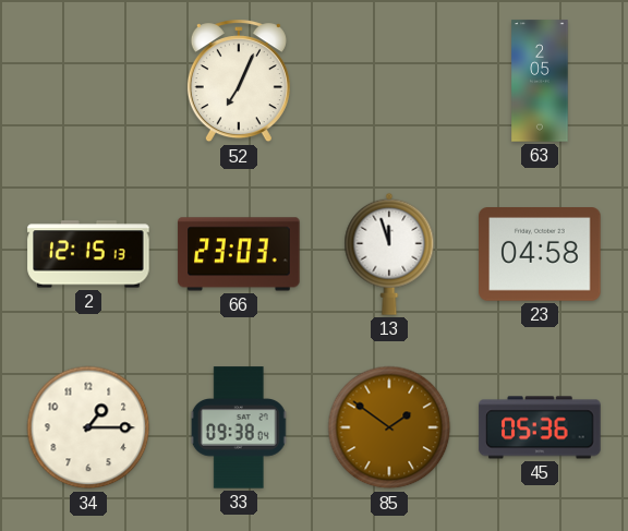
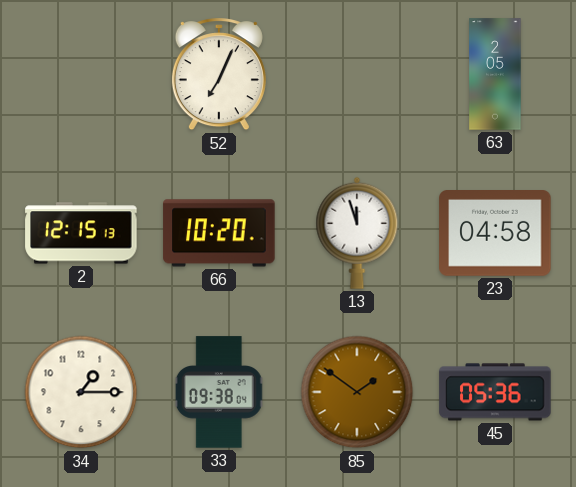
66: 23:03 -> 10:20
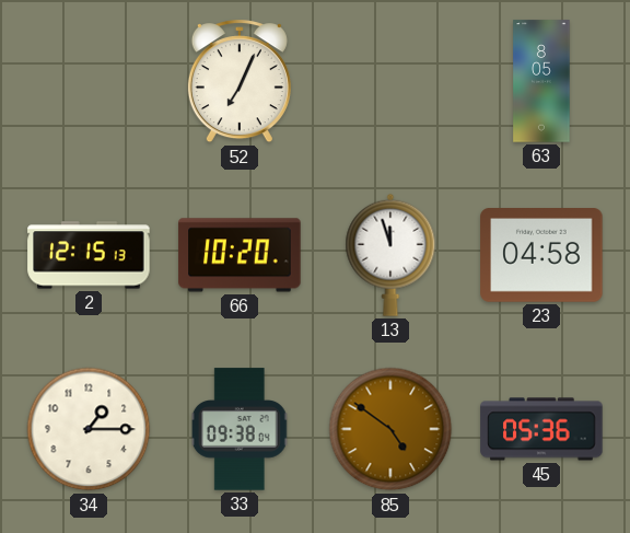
63: 2:05 -> 8:05
85: 1:51 -> 4:51
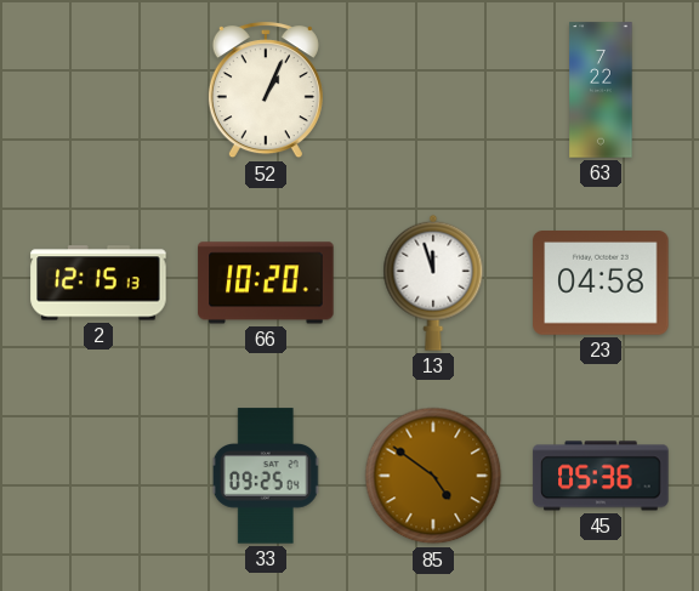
52: 7:04 -> 1:04
63: 8:05 -> 7:22
34: 1:15 -> none
33: 09:38 -> 09:25
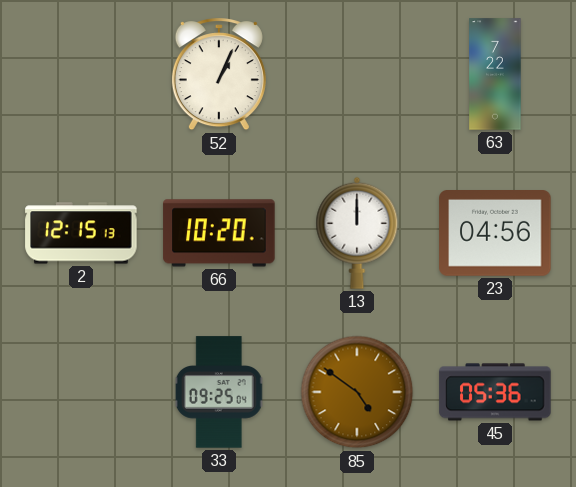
13: 11:57 -> 12:00
23: 04:58 -> 04:56
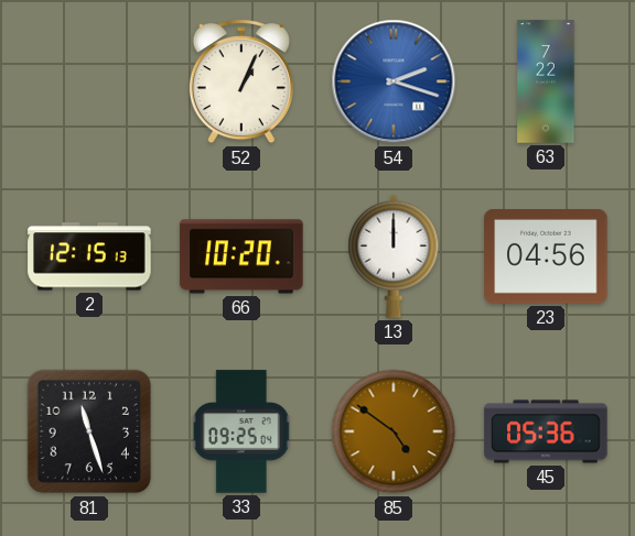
54: none -> 2:18
81: none -> 11:27
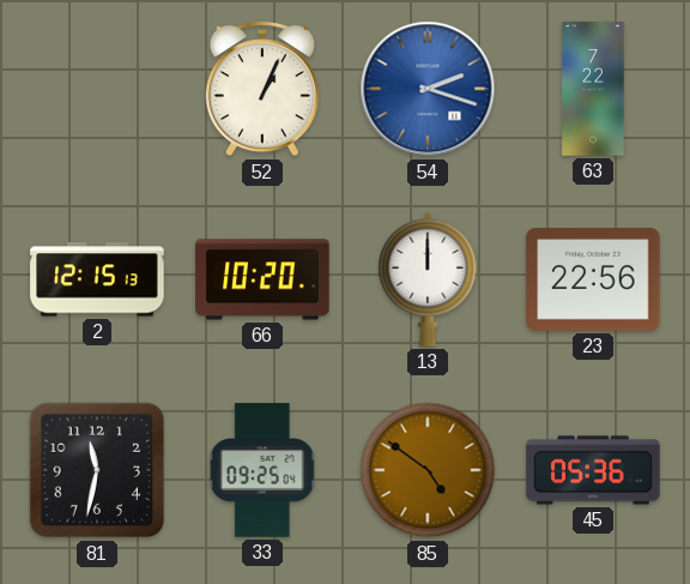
23: 04:56 -> 22:56
81: 11:27 -> 11:32
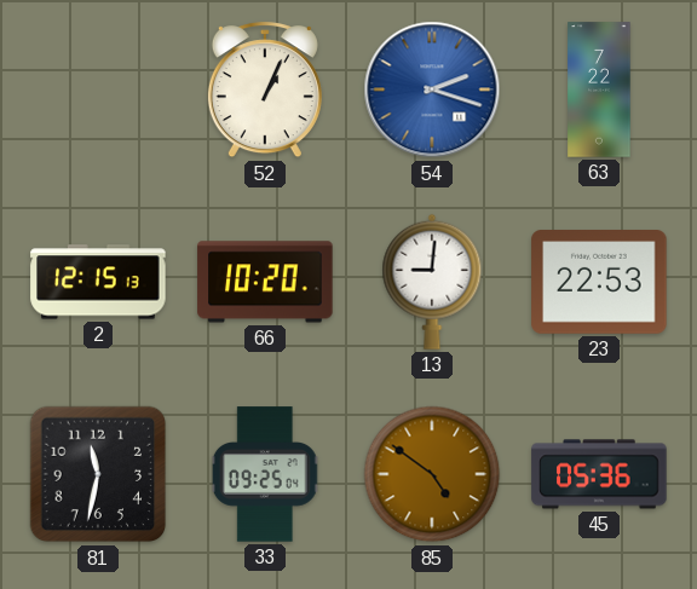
13: 12:00 -> 9:01
23: 22:56 -> 22:53
